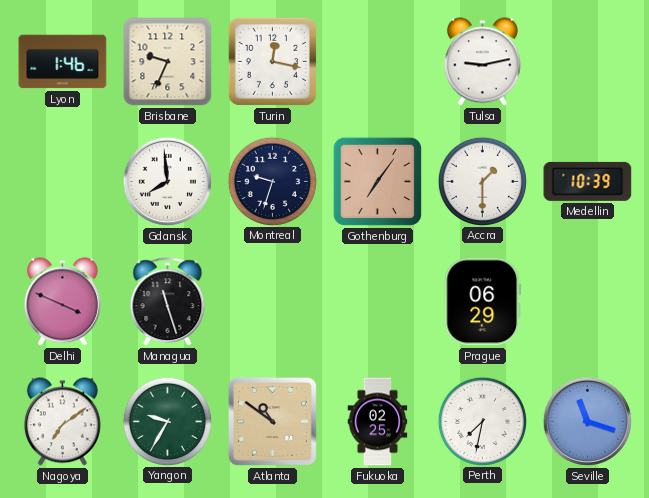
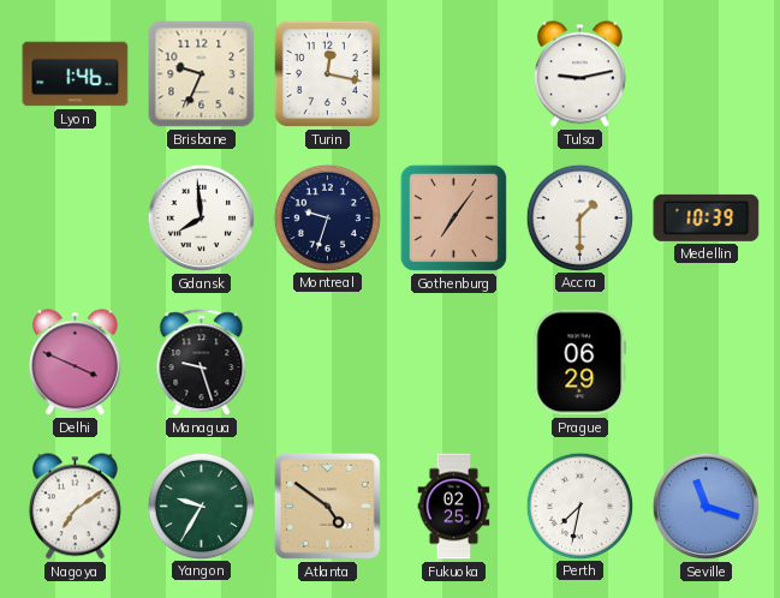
Managua: 11:27 -> 9:27
Atlanta: 10:51 -> 4:51
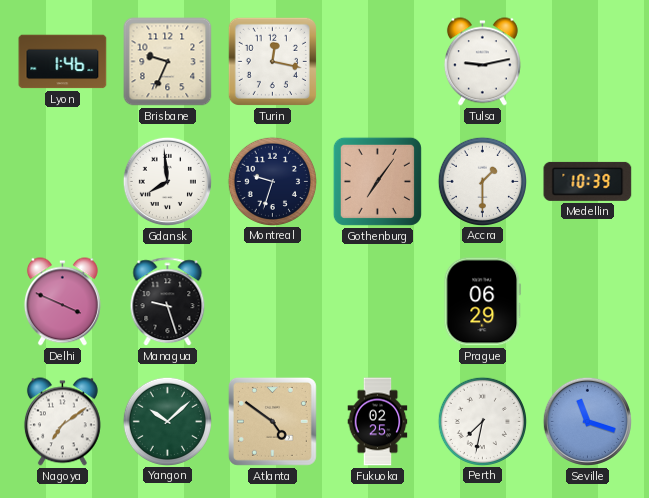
Yangon: 9:35 -> 10:08
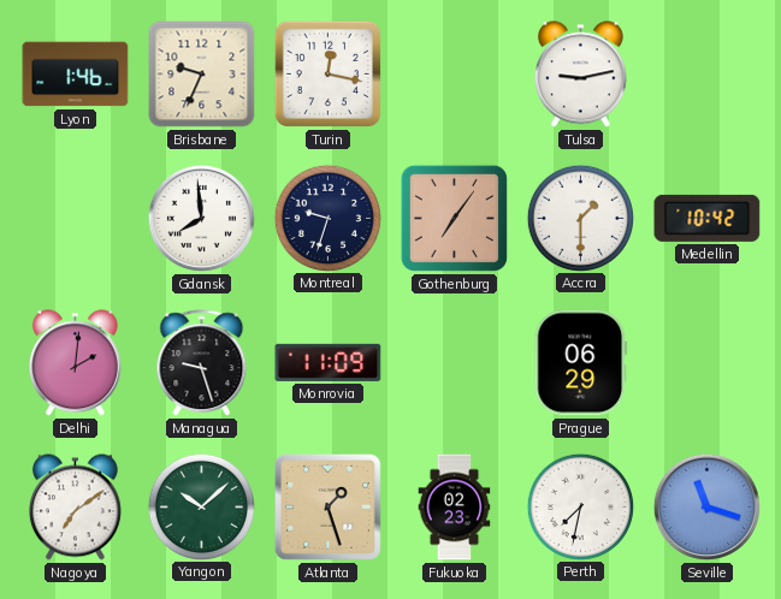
Medellin: 10:39 -> 10:42
Delhi: 3:49 -> 2:01
Monrovia: none -> 11:09
Atlanta: 4:51 -> 1:27
Fukuoka: 02:25 -> 02:23
